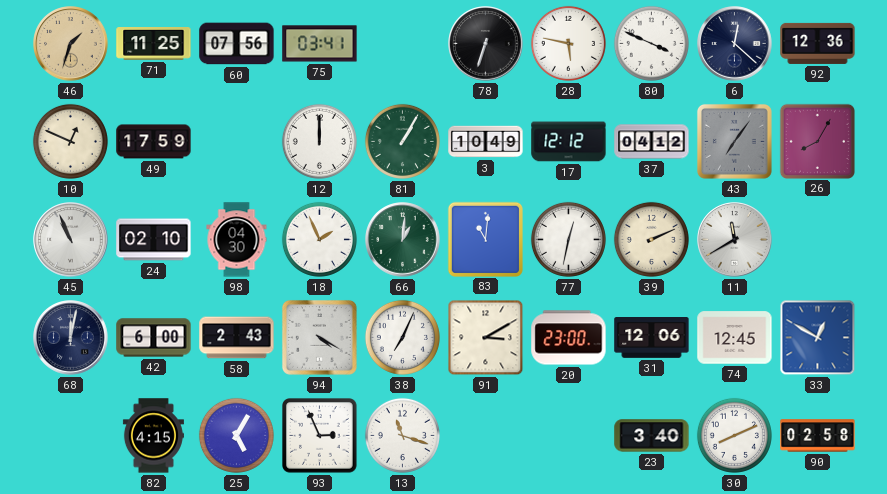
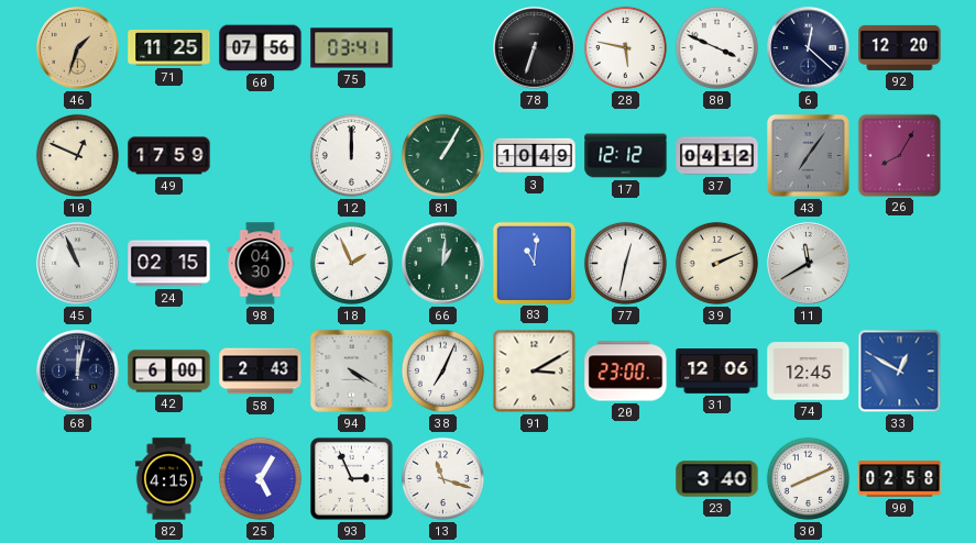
92: 12:36 -> 12:20
24: 02:10 -> 02:15
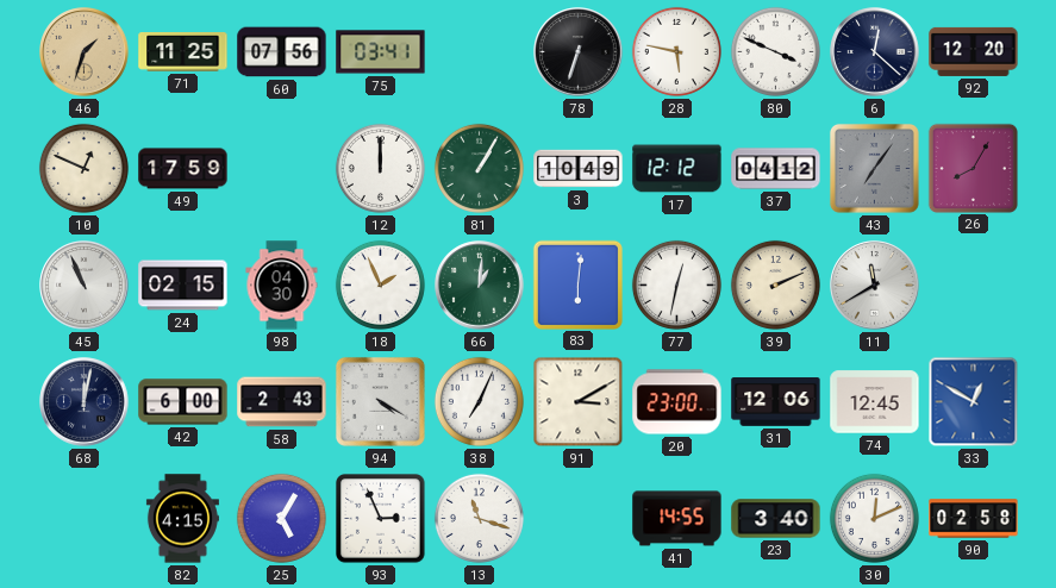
83: 11:01 -> 6:01
41: none -> 14:55
30: 8:11 -> 12:11
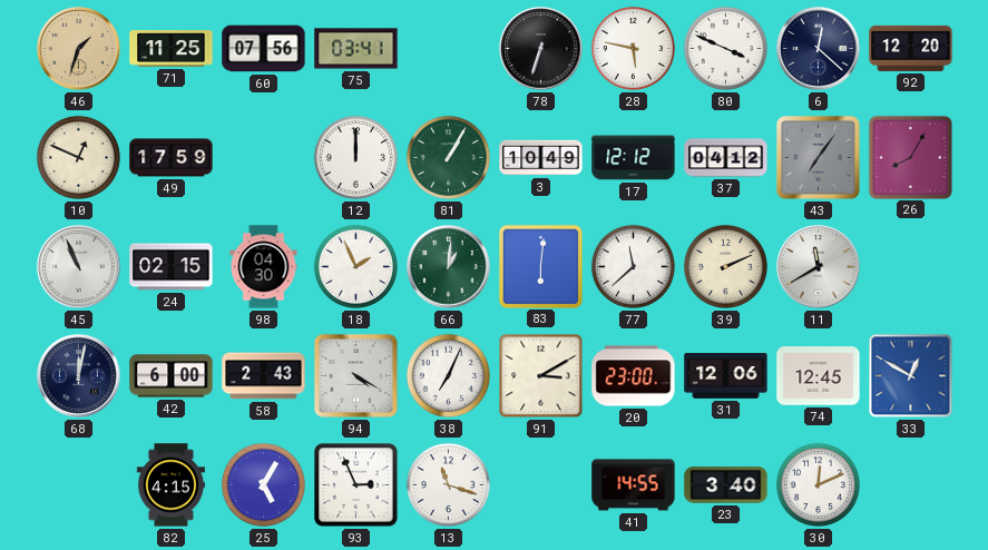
77: 12:32 -> 11:38
90: 02:58 -> none
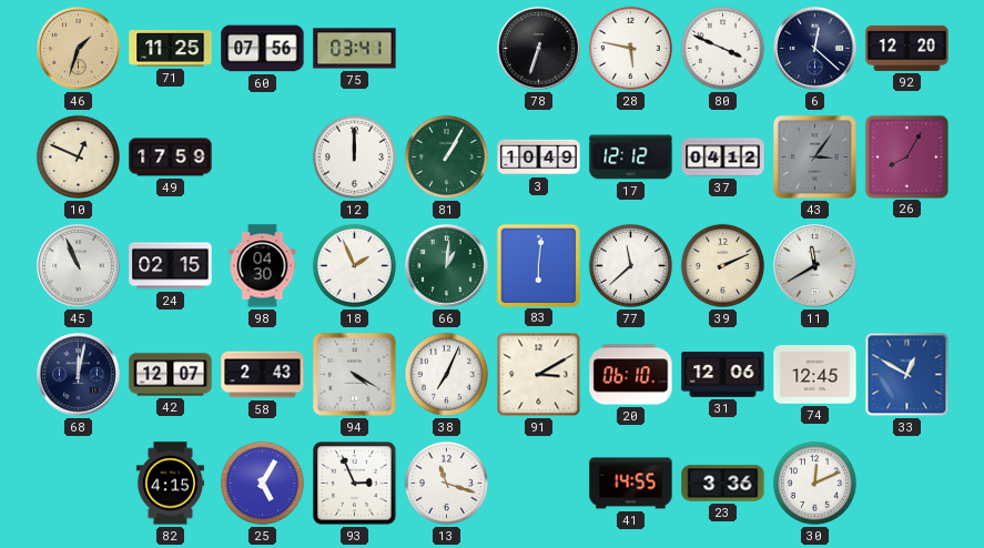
43: 7:06 -> 3:06
42: 6:00 -> 12:07
20: 23:00 -> 06:10
23: 3:40 -> 3:36
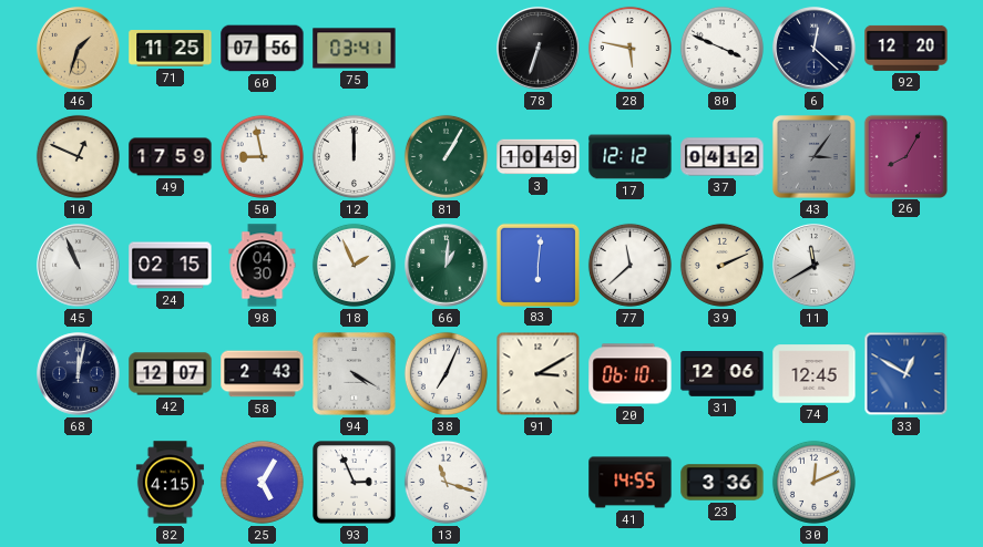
50: none -> 8:58
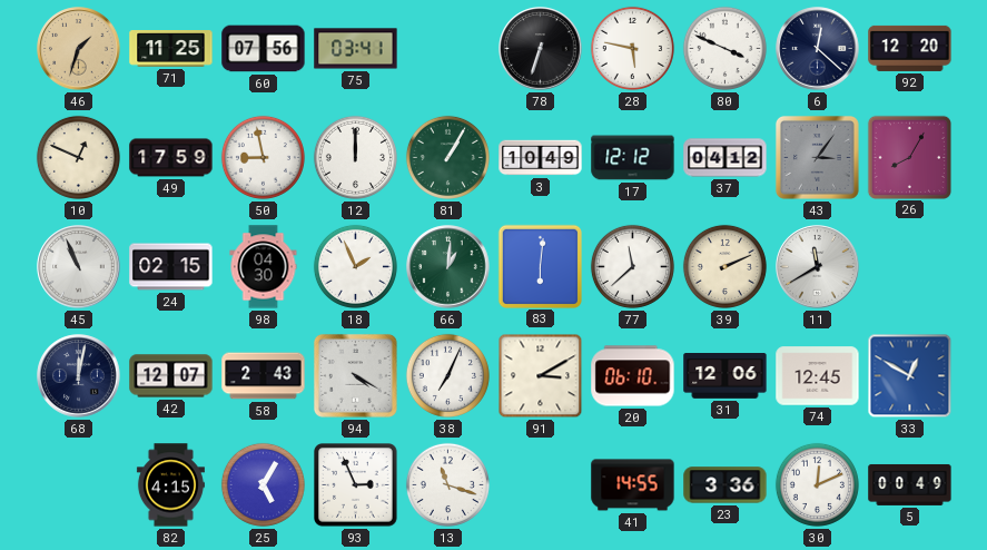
5: none -> 00:49
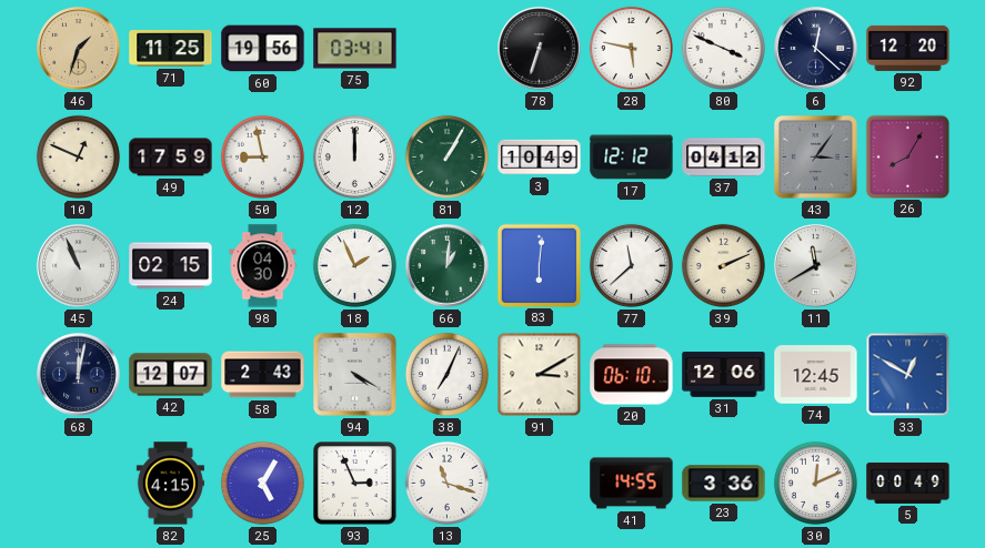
60: 07:56 -> 19:56
